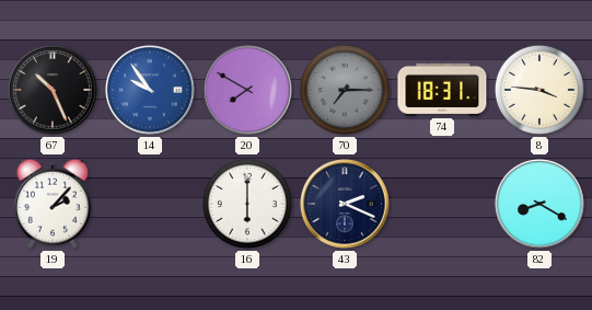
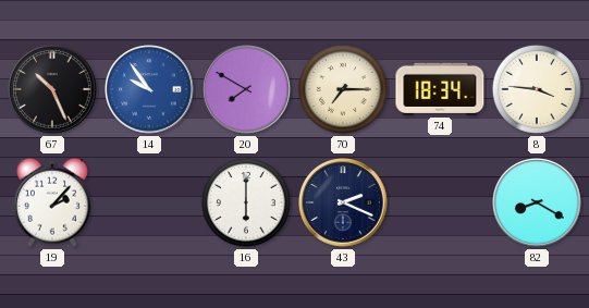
70 dial: grey -> cream
74: 18:31 -> 18:34
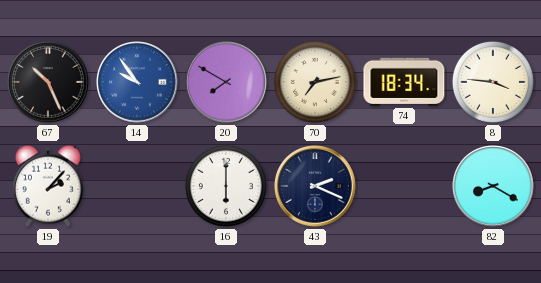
70: 7:15 -> 7:13
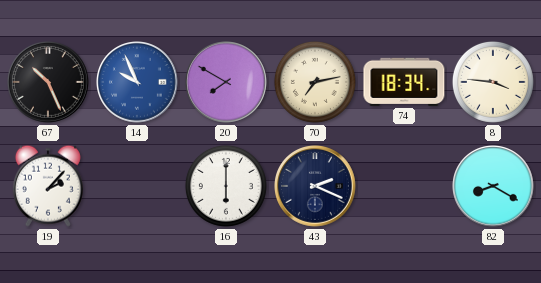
14: 9:54 -> 9:56
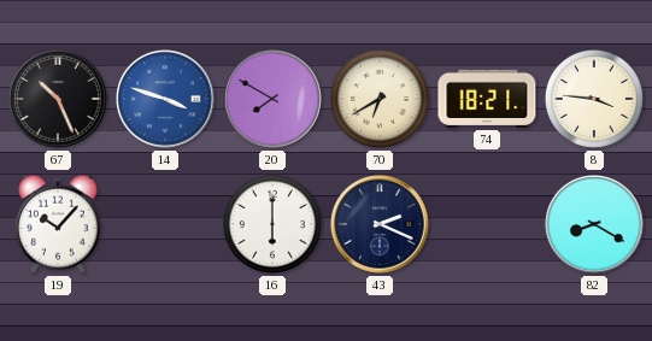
14: 9:56 -> 3:48
70: 7:13 -> 6:40
74: 18:34 -> 18:21
19: 2:07 -> 10:07
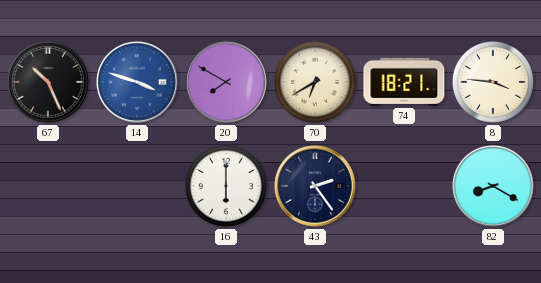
19: 10:07 -> none
43: 2:19 -> 2:24
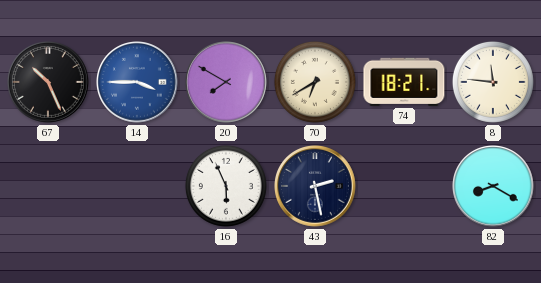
14: 3:48 -> 3:45
8: 3:46 -> 11:46
16: 6:00 -> 5:56
43: 2:24 -> 2:28
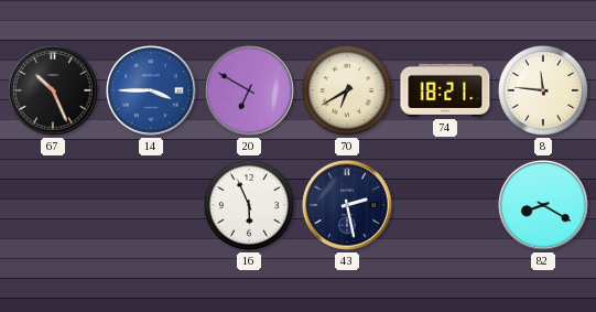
20: 7:50 -> 6:50
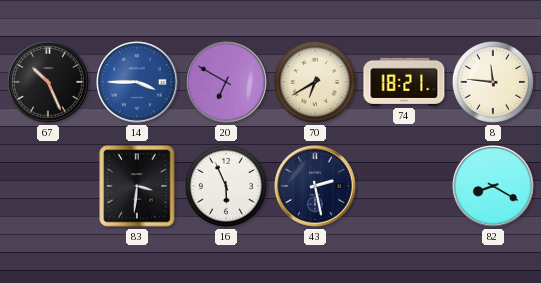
83: none -> 3:31
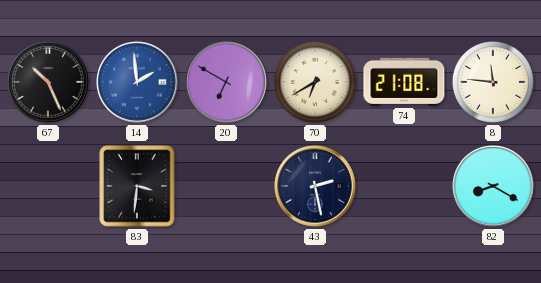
14: 3:45 -> 1:59
74: 18:21 -> 21:08
16: 5:56 -> none
